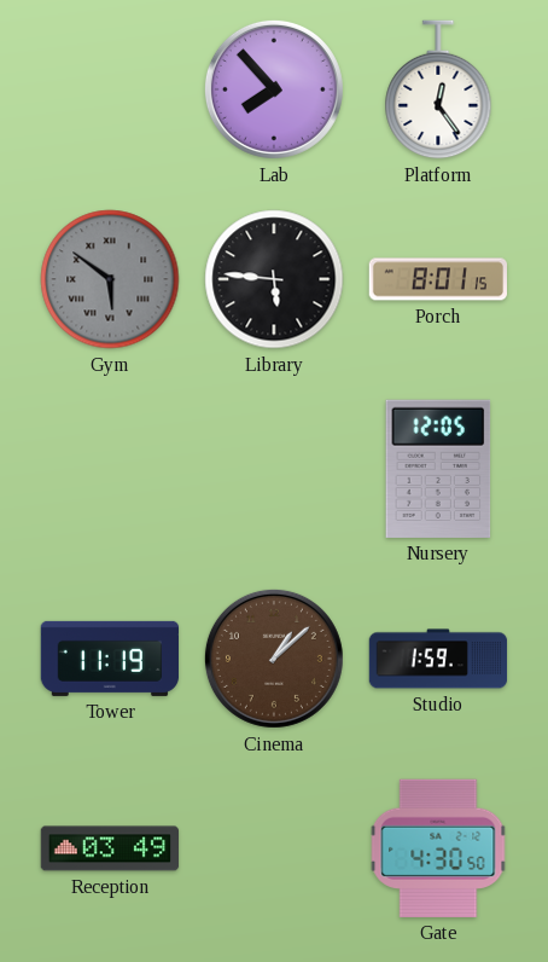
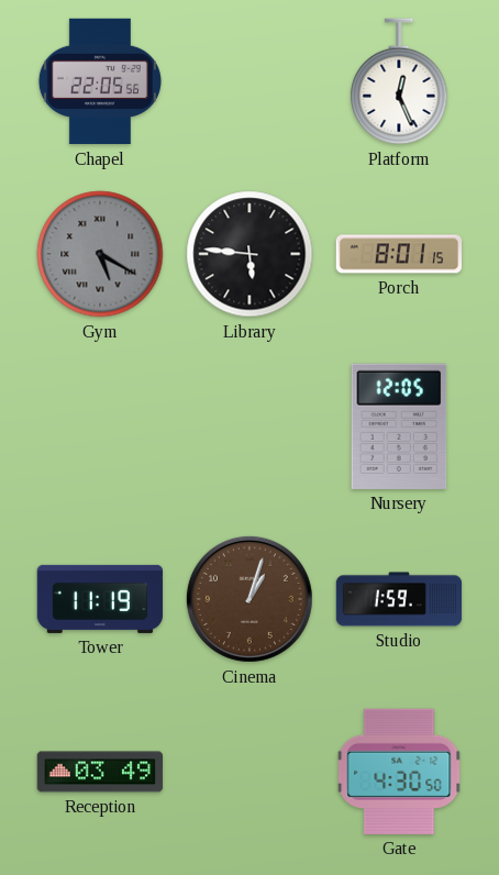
Chapel: none -> 22:05
Lab: 7:53 -> none
Platform: 12:24 -> 12:26
Gym: 5:51 -> 5:20
Cinema: 1:08 -> 1:03
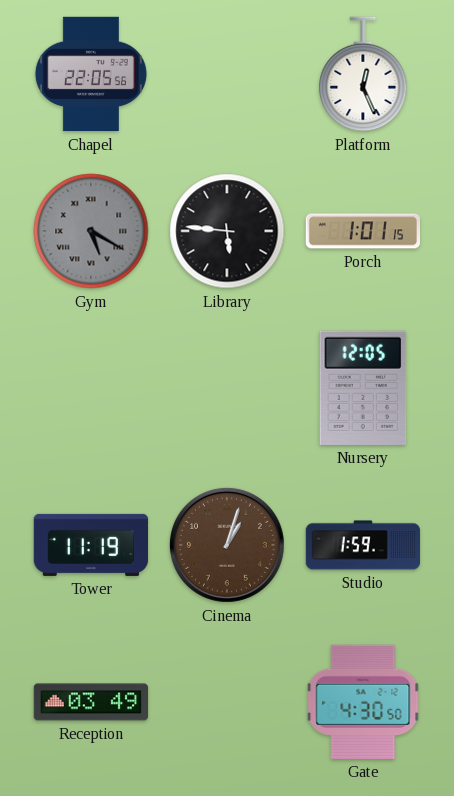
Porch: 8:01 -> 1:01
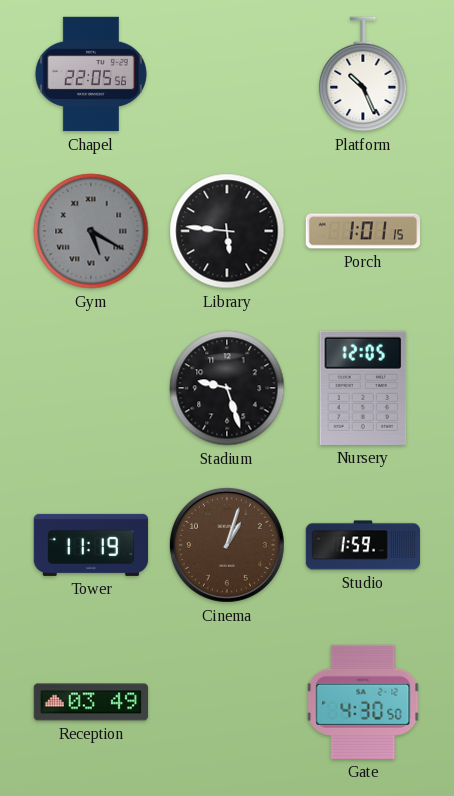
Platform: 12:26 -> 10:26
Stadium: none -> 9:27
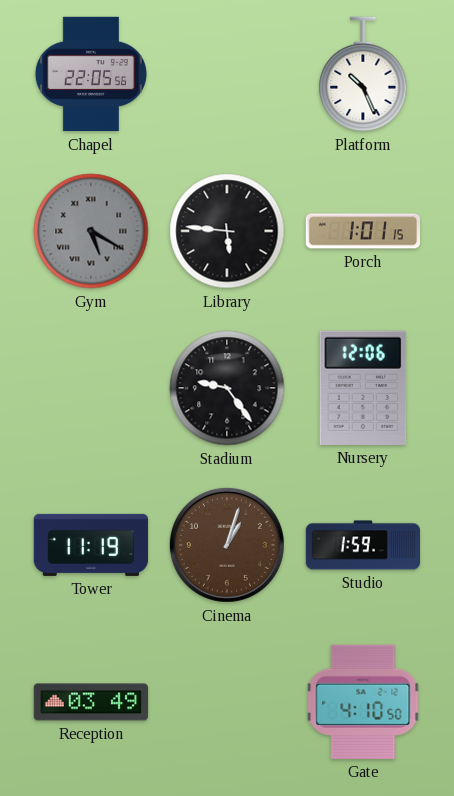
Stadium: 9:27 -> 9:24
Nursery: 12:05 -> 12:06
Gate: 4:30 -> 4:10
